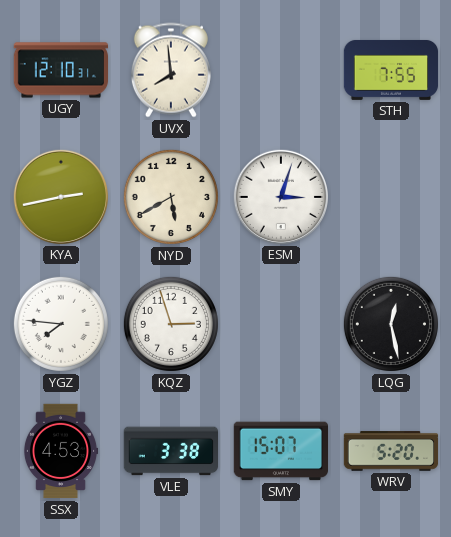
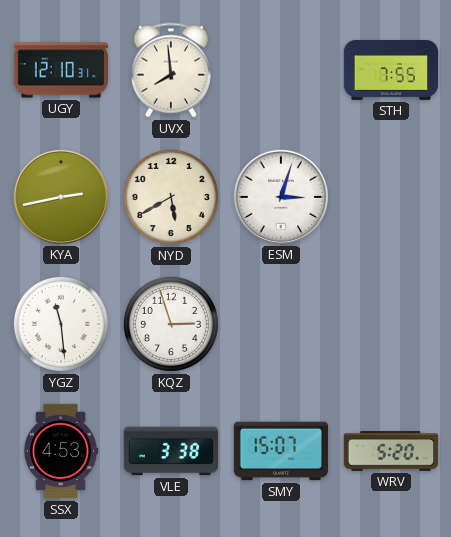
YGZ: 7:46 -> 11:29
LQG: 12:28 -> none
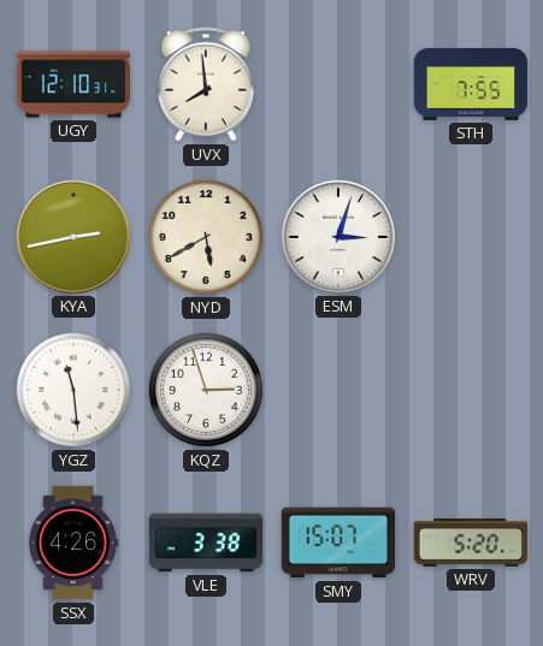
SSX: 4:53 -> 4:26
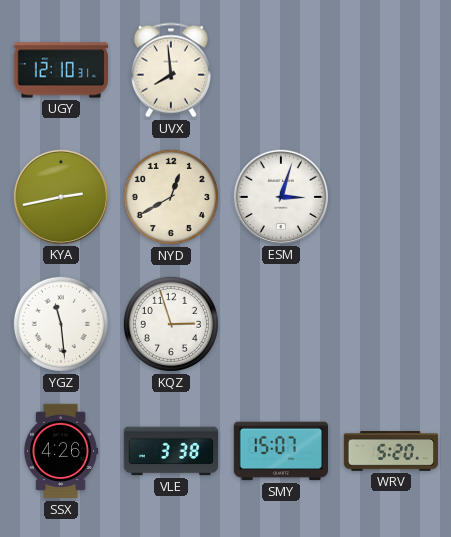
STH: 7:55 -> none
NYD: 5:40 -> 12:40
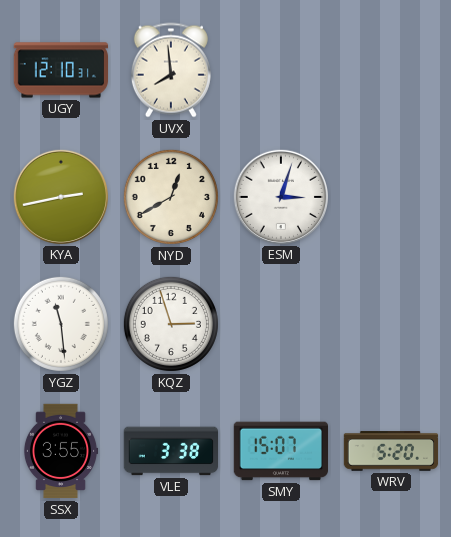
SSX: 4:26 -> 3:55
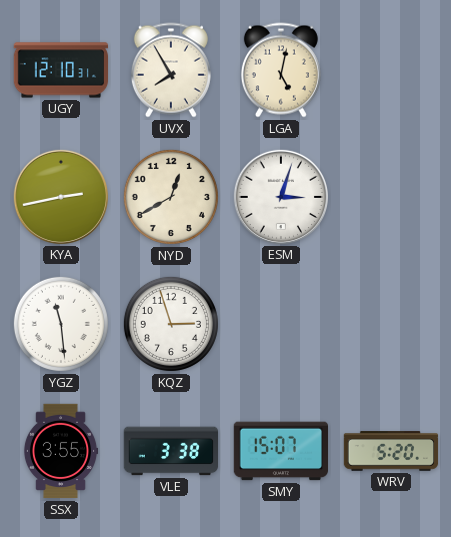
UVX: 7:59 -> 7:55
LGA: none -> 5:02
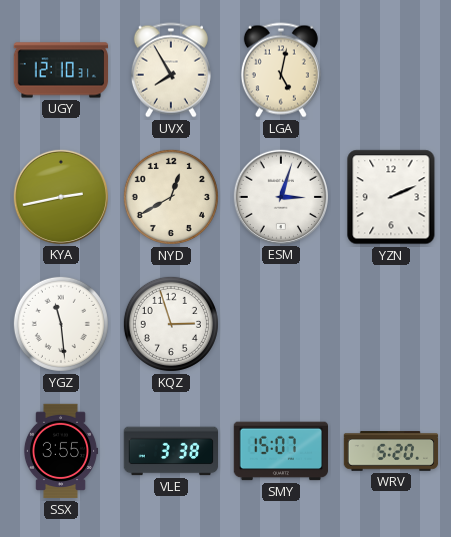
YZN: none -> 2:11
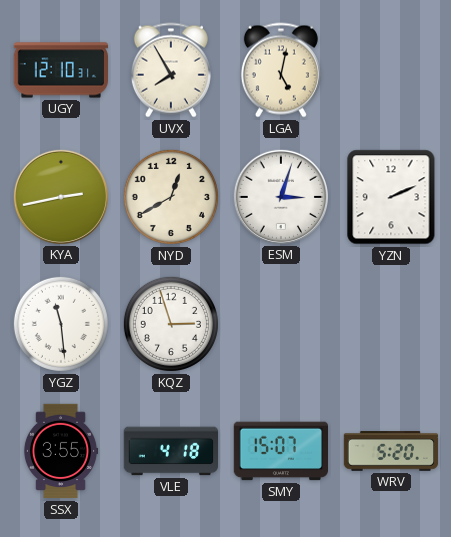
VLE: 3:38 -> 4:18
